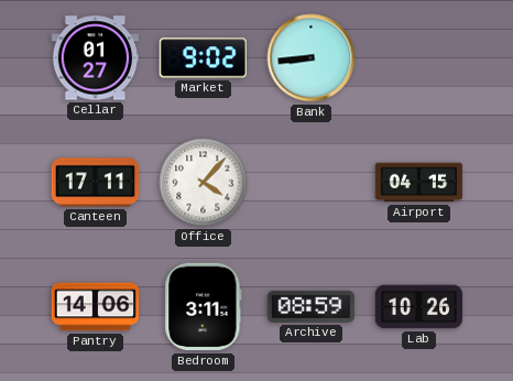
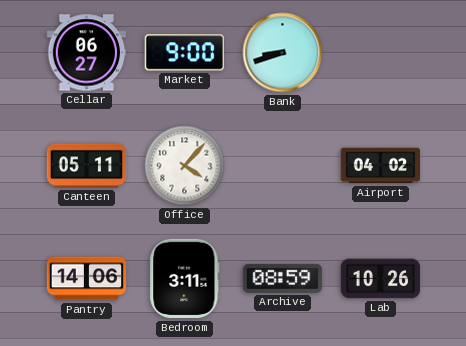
Cellar: 01:27 -> 06:27
Market: 9:02 -> 9:00
Bank: 8:44 -> 8:42
Canteen: 17:11 -> 05:11
Airport: 04:15 -> 04:02
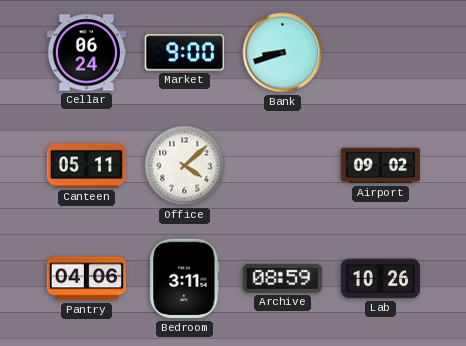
Cellar: 06:27 -> 06:24
Office: 4:07 -> 4:08
Airport: 04:02 -> 09:02
Pantry: 14:06 -> 04:06
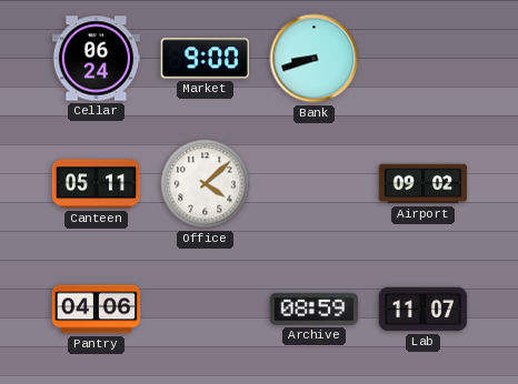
Bedroom: 3:11 -> none
Lab: 10:26 -> 11:07
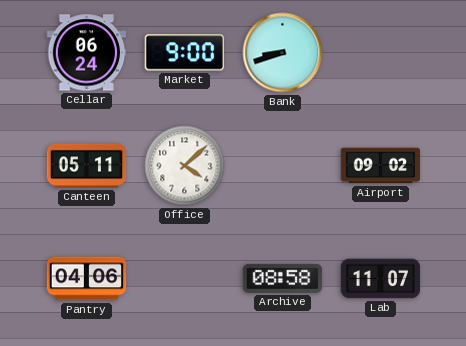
Archive: 08:59 -> 08:58
